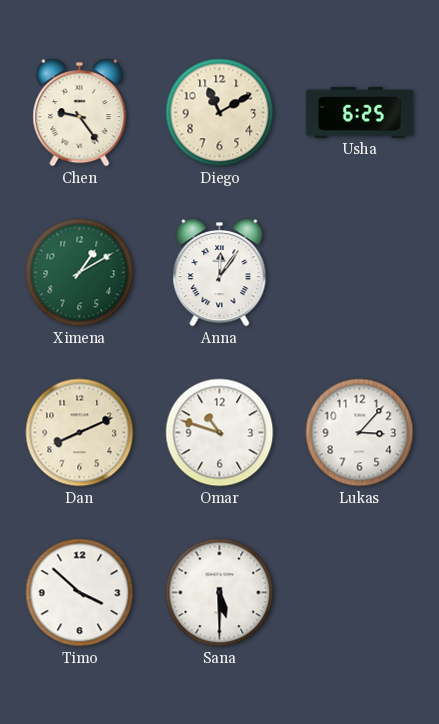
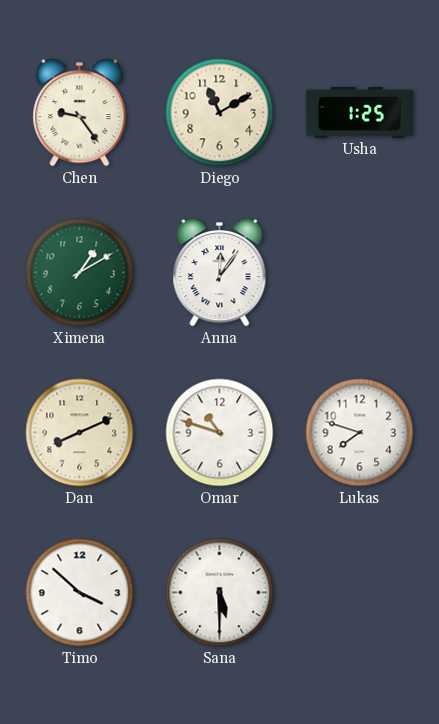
Usha: 6:25 -> 1:25
Lukas: 3:07 -> 7:48
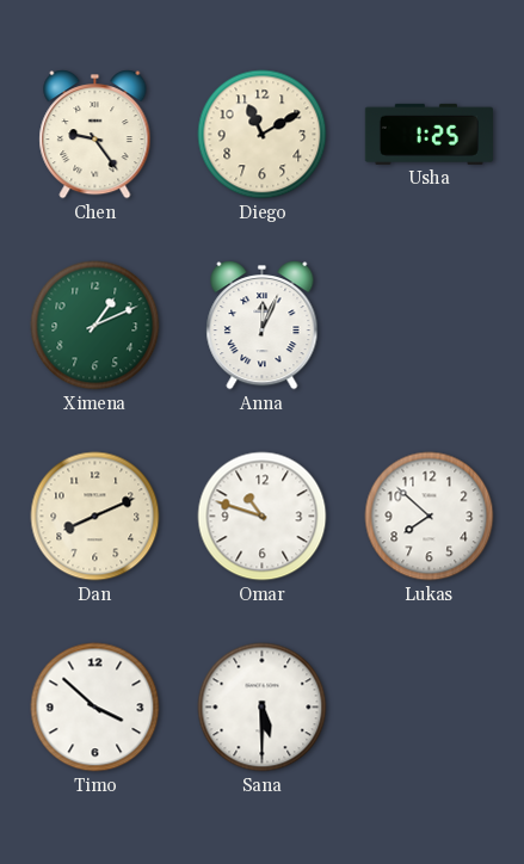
Ximena: 1:10 -> 1:11
Anna: 12:06 -> 12:04
Lukas: 7:48 -> 7:52
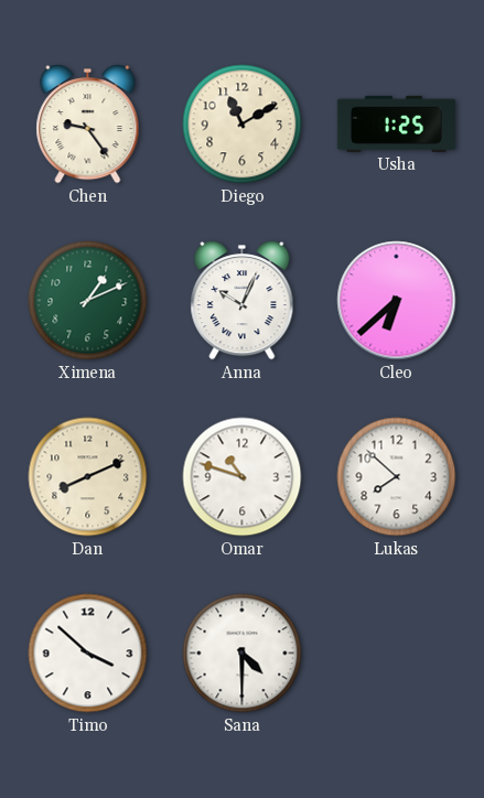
Anna: 12:04 -> 10:04
Cleo: none -> 6:38
Sana: 5:30 -> 4:30
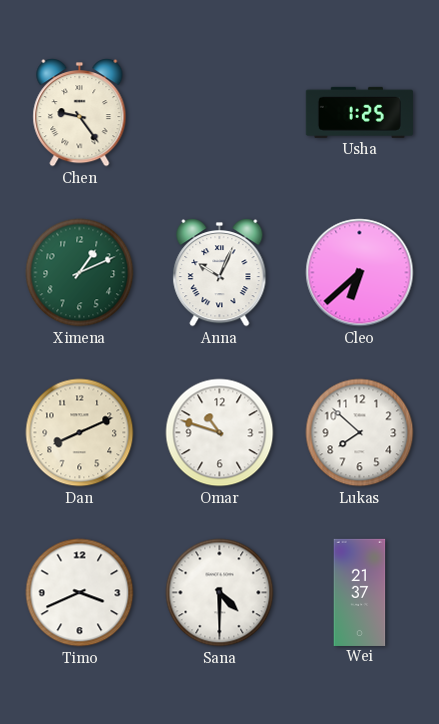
Diego: 11:10 -> none
Timo: 3:52 -> 3:41
Wei: none -> 21:37
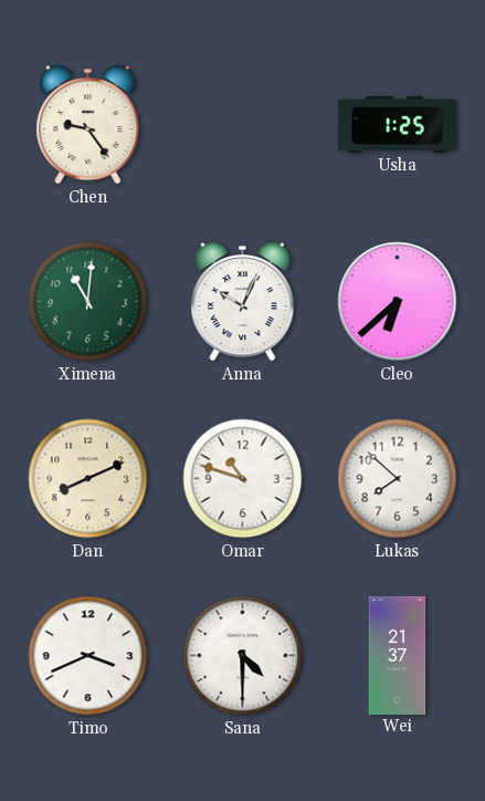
Ximena: 1:11 -> 11:01
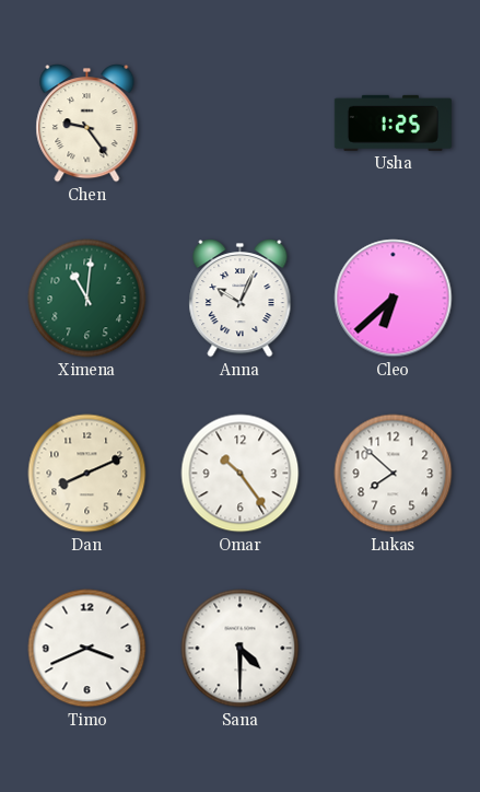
Omar: 10:48 -> 10:24
Wei: 21:37 -> none
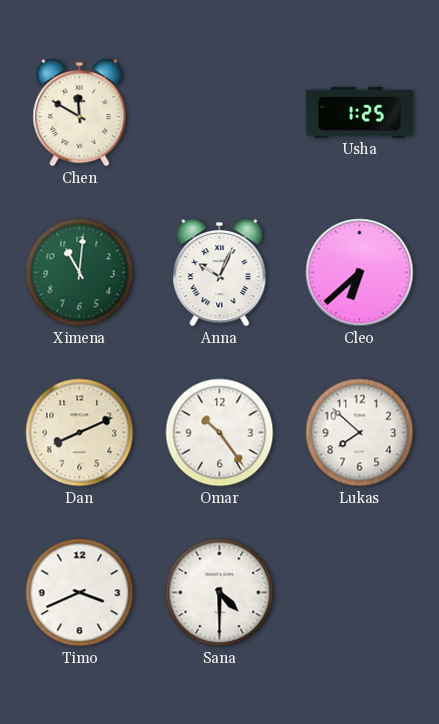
Chen: 9:24 -> 11:50
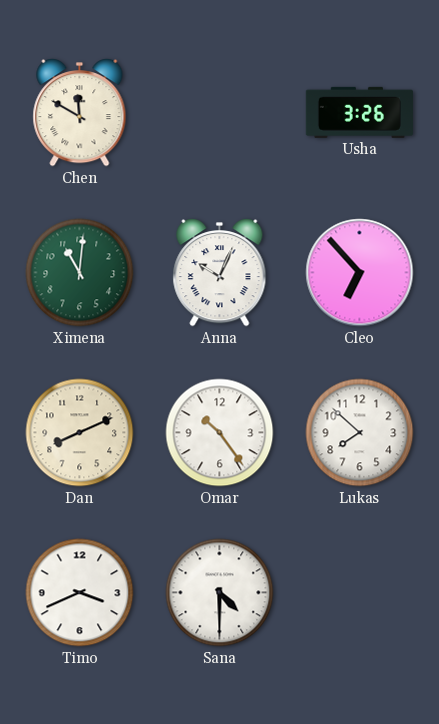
Usha: 1:25 -> 3:26
Cleo: 6:38 -> 6:53
